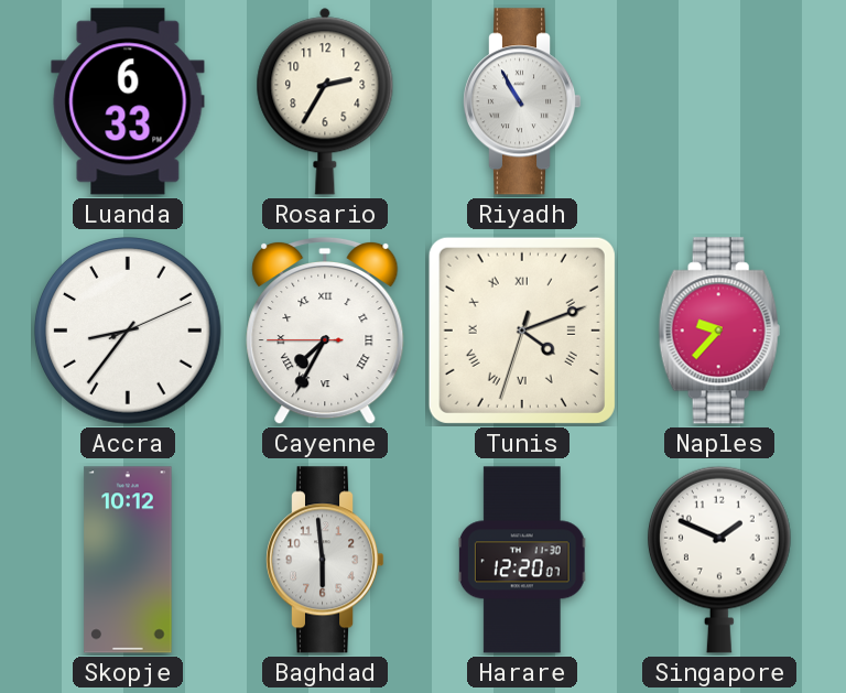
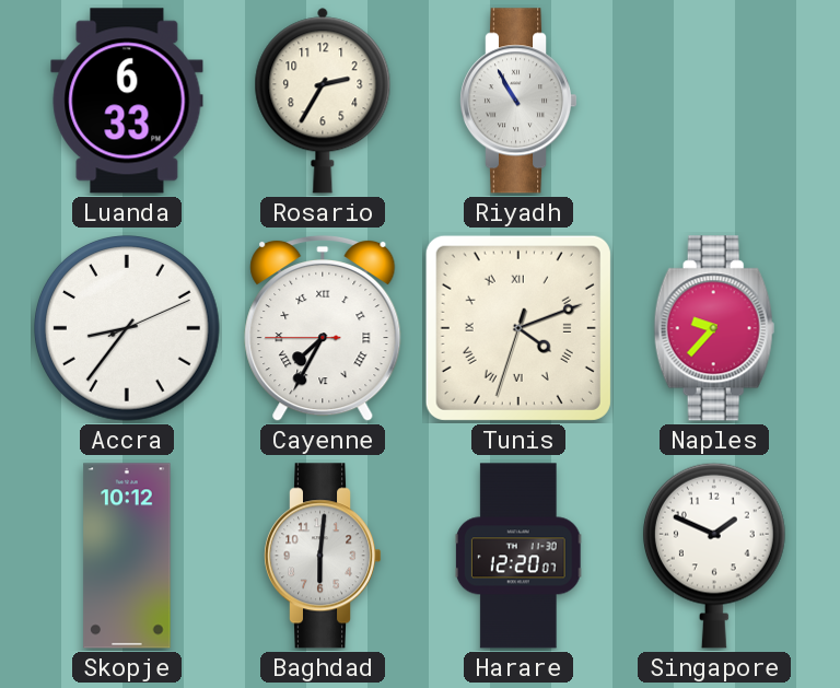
Baghdad: 5:59 -> 6:01
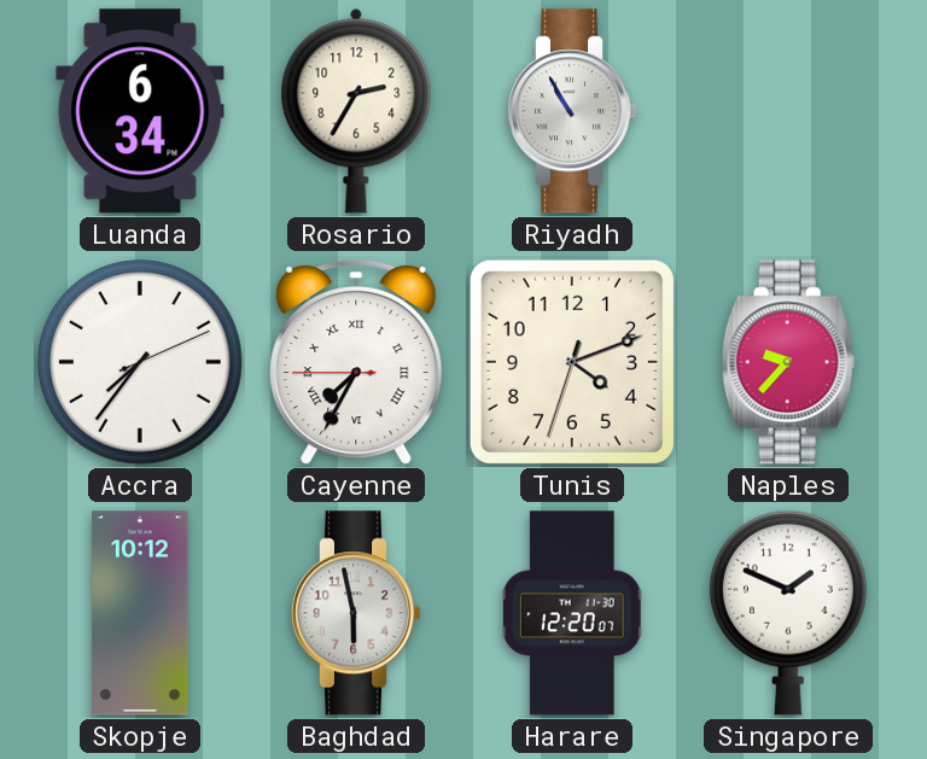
Luanda: 6:33 -> 6:34
Accra: 8:36 -> 7:36
Tunis numerals: Roman -> Arabic
Baghdad: 6:01 -> 5:58
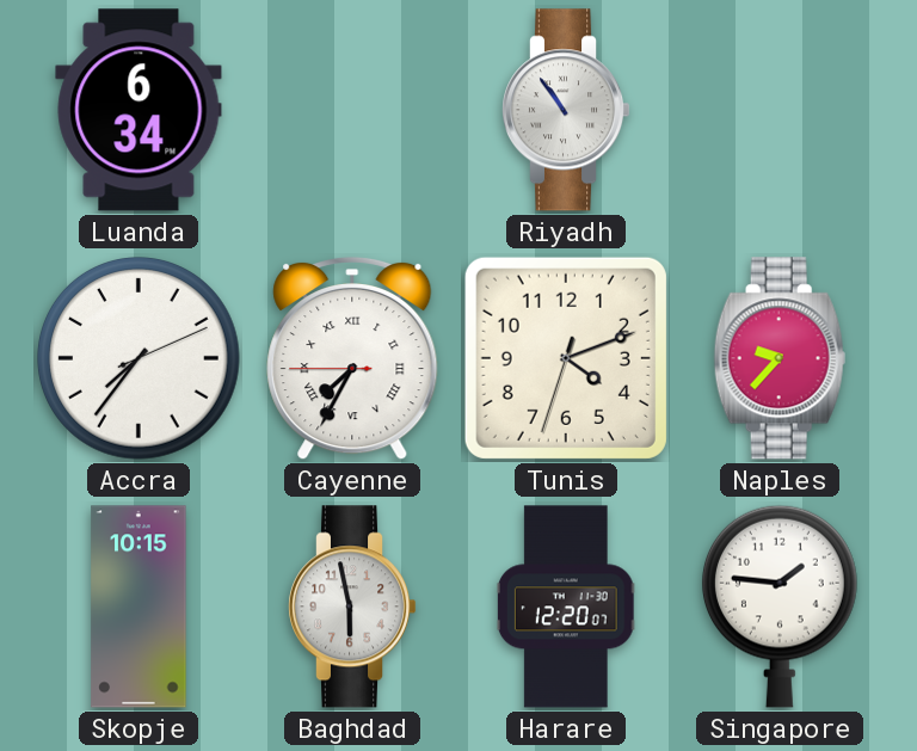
Rosario: 2:35 -> none
Riyadh: 10:55 -> 10:54
Skopje: 10:12 -> 10:15
Singapore: 1:49 -> 1:46
